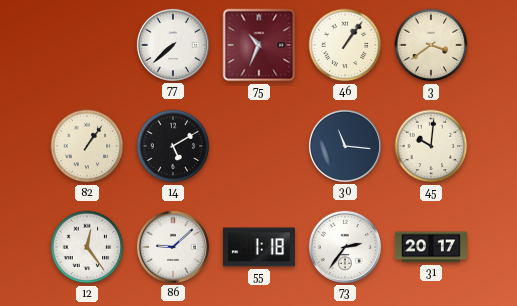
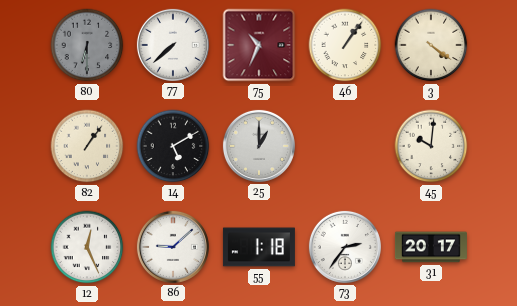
80: none -> 6:30
3: 3:39 -> 4:21
25: none -> 1:00
30: 11:16 -> none
12: 12:24 -> 12:26
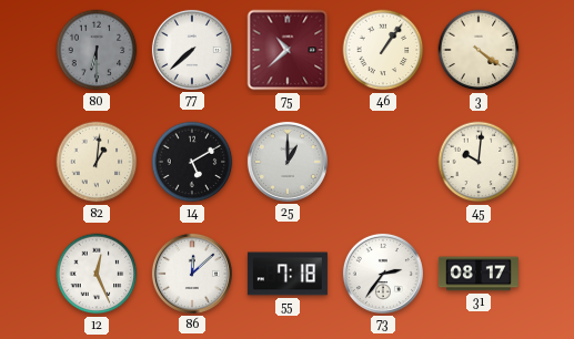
75: 10:34 -> 10:38
82: 1:06 -> 1:01
86: 9:08 -> 12:08
55: 1:18 -> 7:18
31: 20:17 -> 08:17
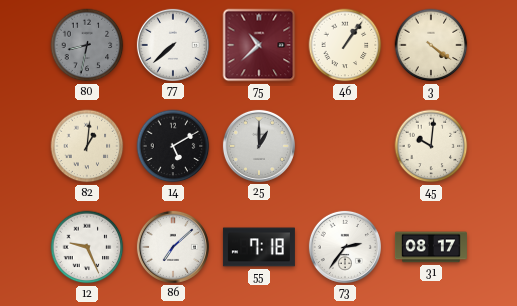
80: 6:30 -> 8:32
12: 12:26 -> 9:26
86: 12:08 -> 7:08
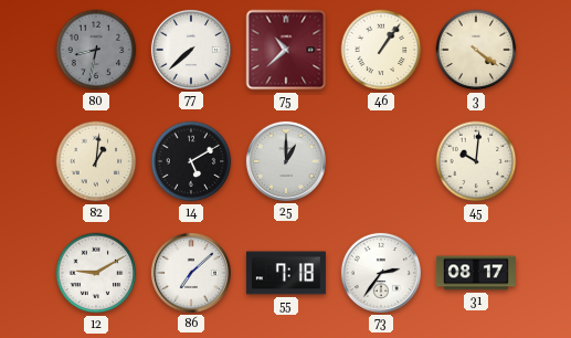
12: 9:26 -> 9:10
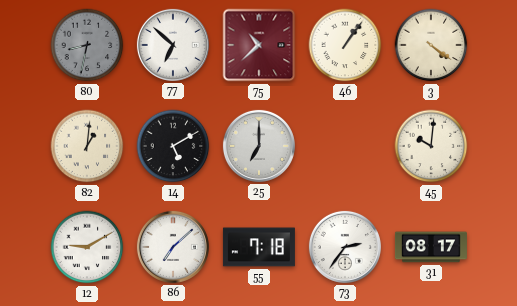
77: 7:38 -> 6:52
25: 1:00 -> 7:00
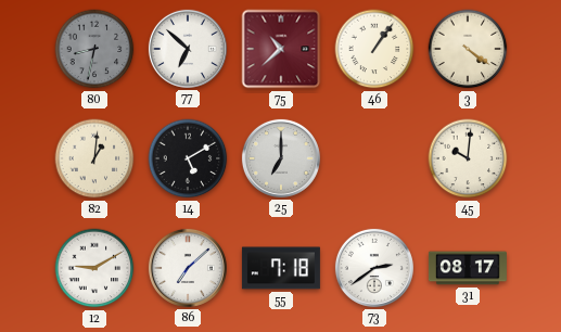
73: 2:36 -> 2:39
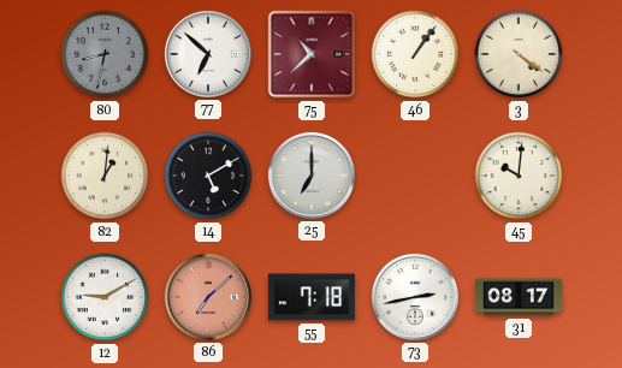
86 dial: white -> salmon
73: 2:39 -> 2:43
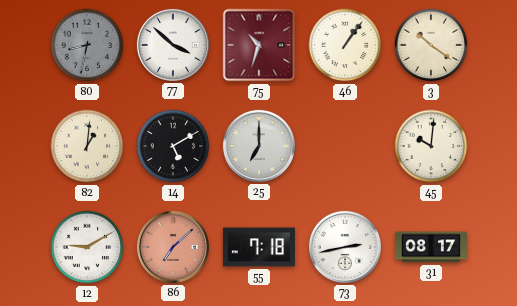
77: 6:52 -> 3:52
75: 10:38 -> 10:33
3: 4:21 -> 10:21
